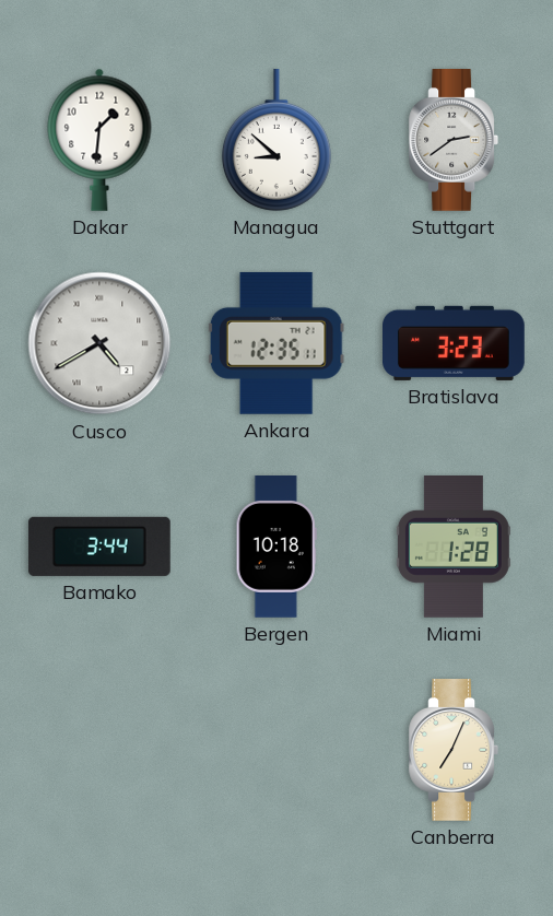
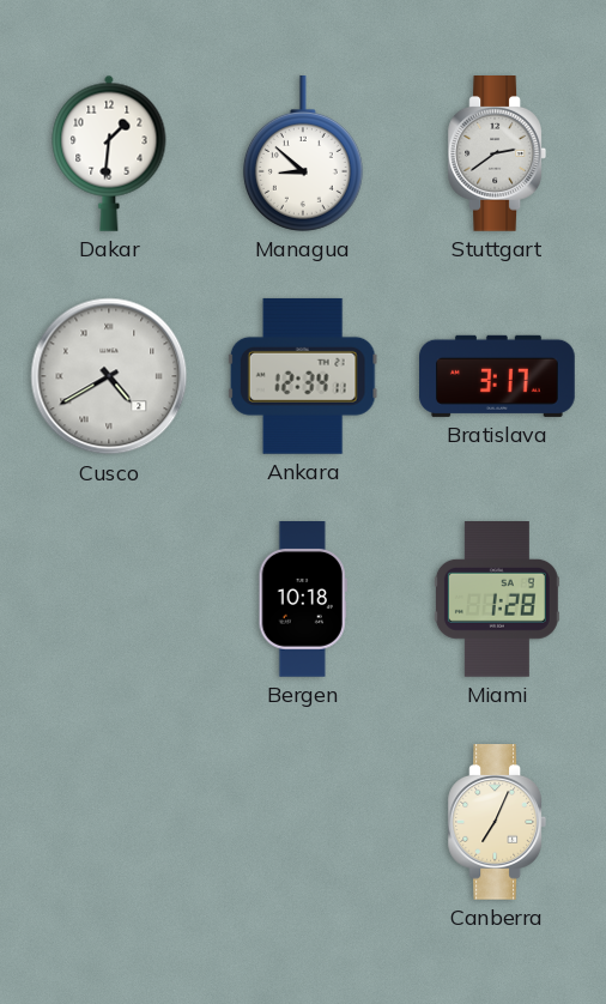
Ankara: 12:35 -> 12:34
Bratislava: 3:23 -> 3:17
Bamako: 3:44 -> none
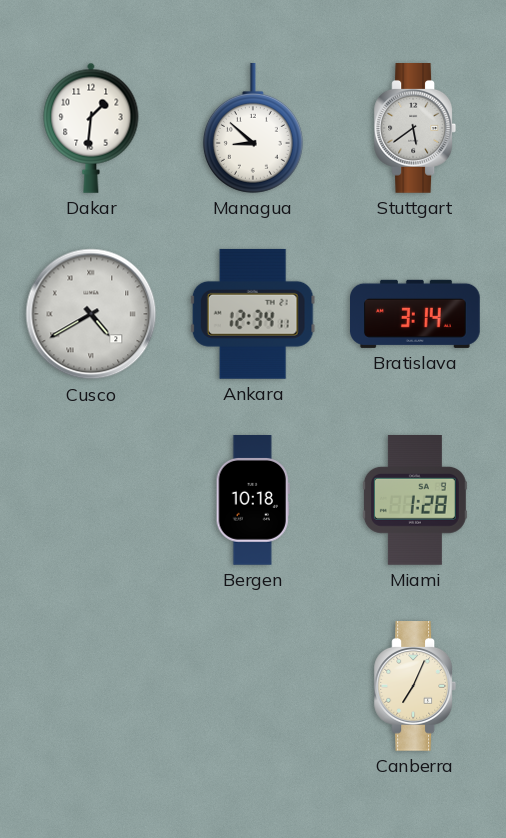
Stuttgart: 2:39 -> 5:39
Bratislava: 3:17 -> 3:14
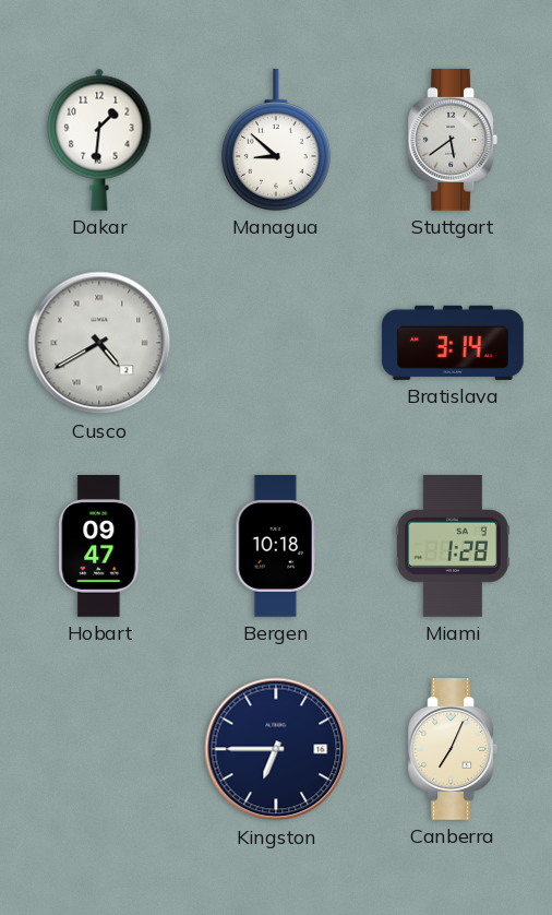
Ankara: 12:34 -> none
Hobart: none -> 09:47
Kingston: none -> 6:45
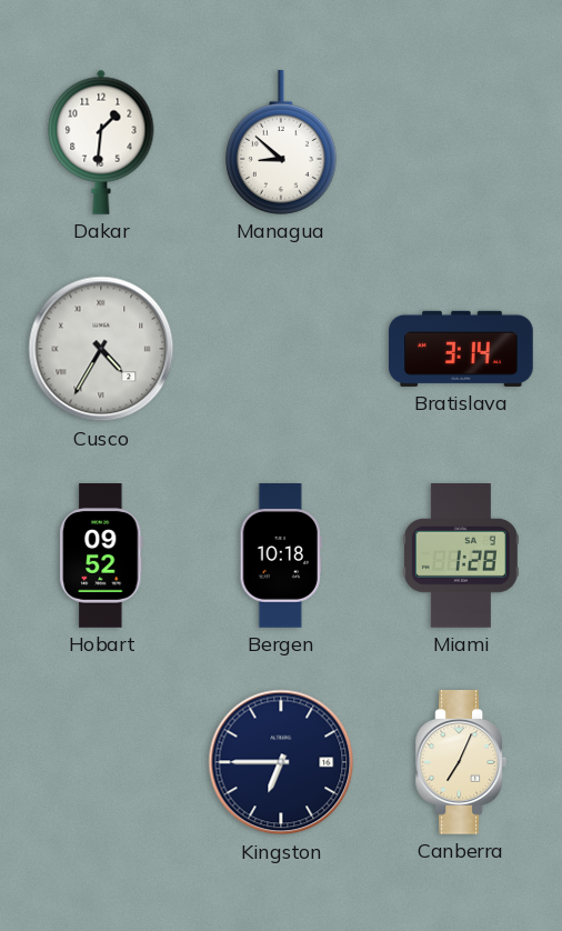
Stuttgart: 5:39 -> none
Cusco: 4:40 -> 4:35
Hobart: 09:47 -> 09:52
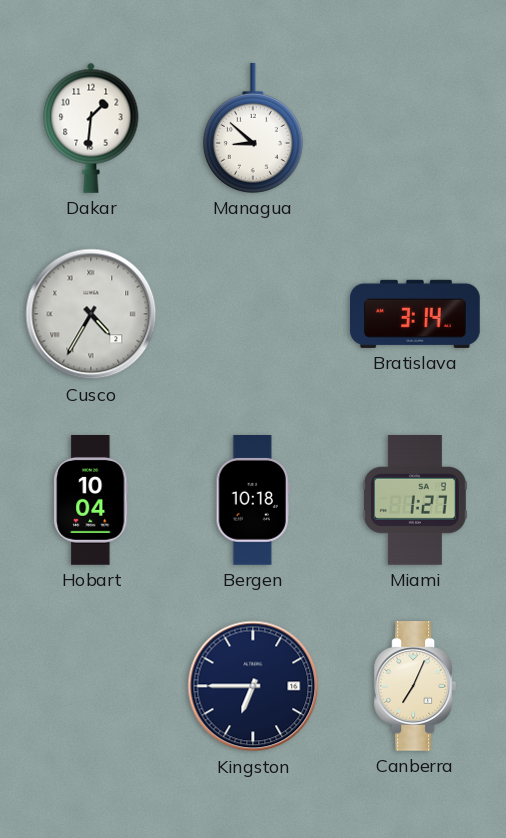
Hobart: 09:52 -> 10:04
Miami: 1:28 -> 1:27
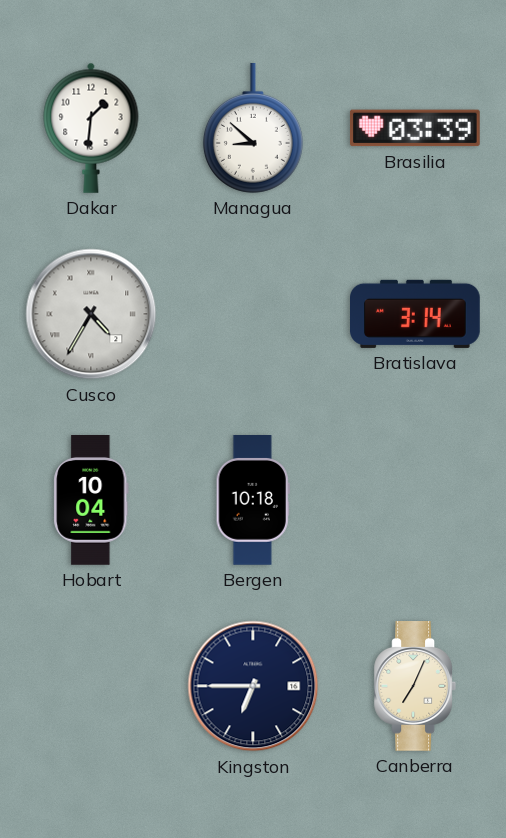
Brasilia: none -> 03:39
Miami: 1:27 -> none
